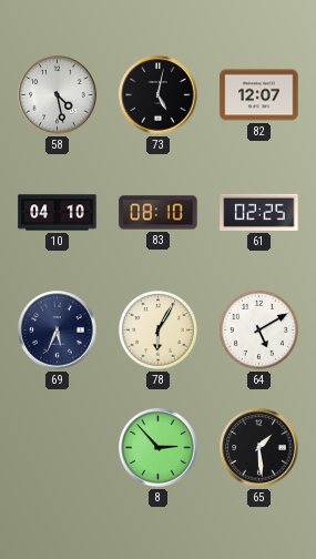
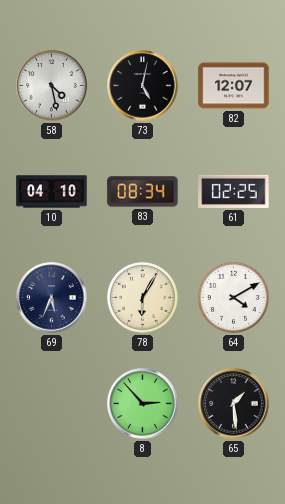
83: 08:10 -> 08:34
64: 5:10 -> 4:10
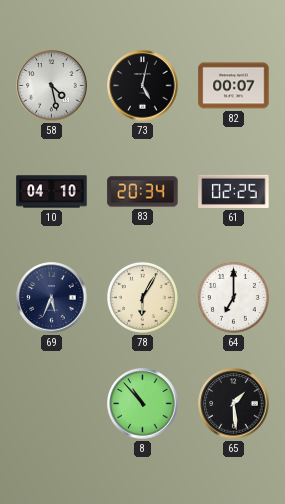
82: 12:07 -> 00:07
83: 08:34 -> 20:34
64: 4:10 -> 7:00
8: 2:53 -> 10:53
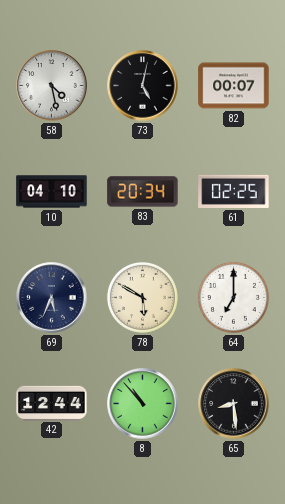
78: 6:05 -> 5:50
42: none -> 12:44
65: 1:29 -> 8:29
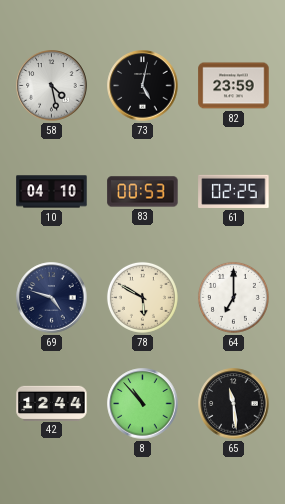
82: 00:07 -> 23:59
83: 20:34 -> 00:53
69: 5:34 -> 4:48
65: 8:29 -> 11:29
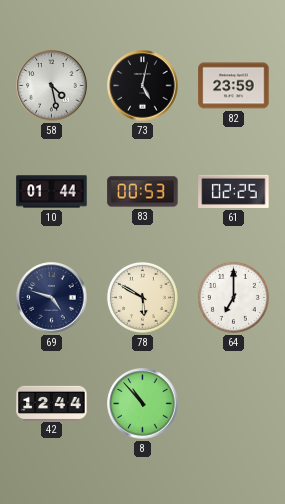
10: 04:10 -> 01:44
65: 11:29 -> none
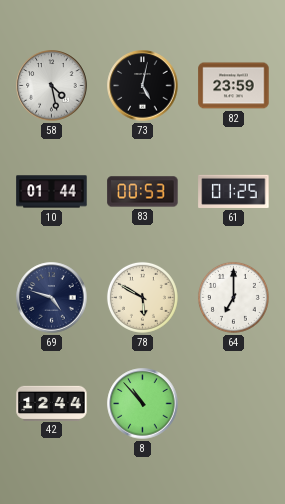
61: 02:25 -> 01:25
